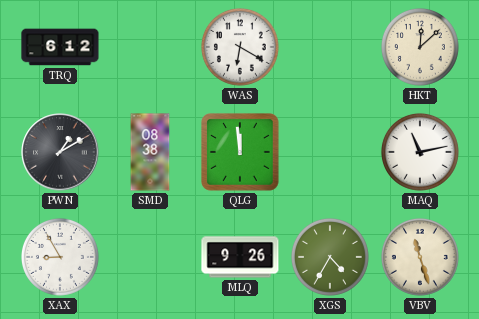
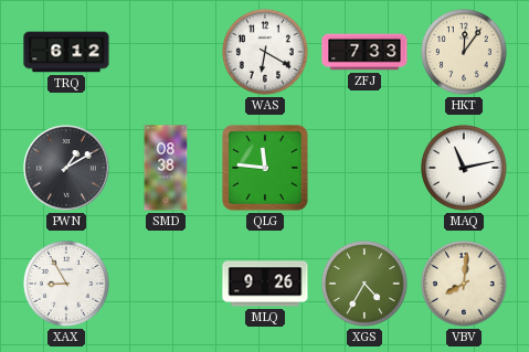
ZFJ: none -> 7:33
HKT: 12:08 -> 12:06
QLG: 11:59 -> 11:46
VBV: 11:27 -> 8:01
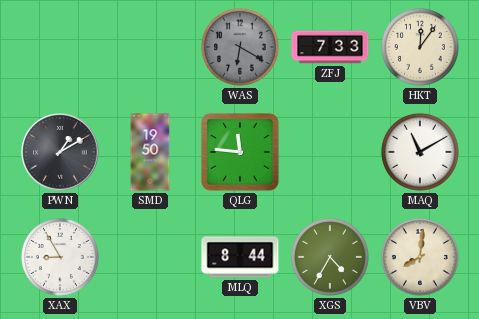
TRQ: 6:12 -> none
WAS dial: white -> grey
SMD: 08:38 -> 19:50
MAQ: 11:13 -> 11:10
MLQ: 9:26 -> 8:44
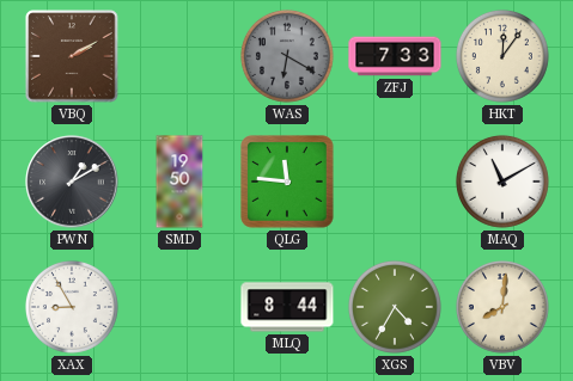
VBQ: none -> 2:10
